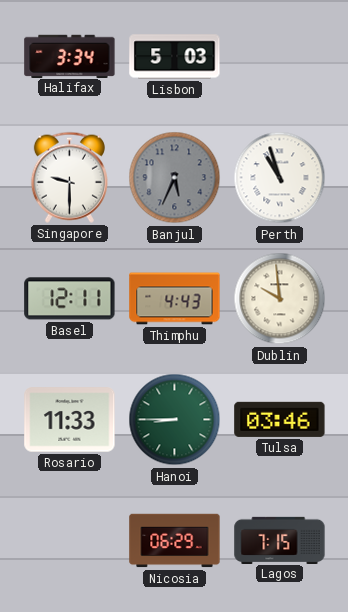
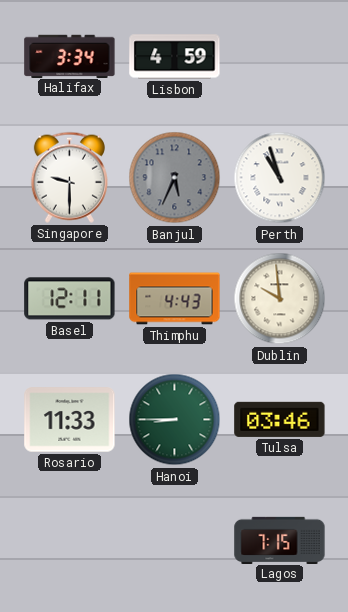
Lisbon: 5:03 -> 4:59
Nicosia: 06:29 -> none
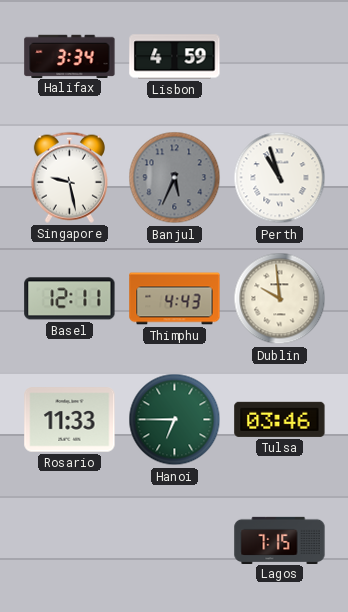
Singapore: 9:30 -> 9:28
Hanoi: 8:45 -> 6:45
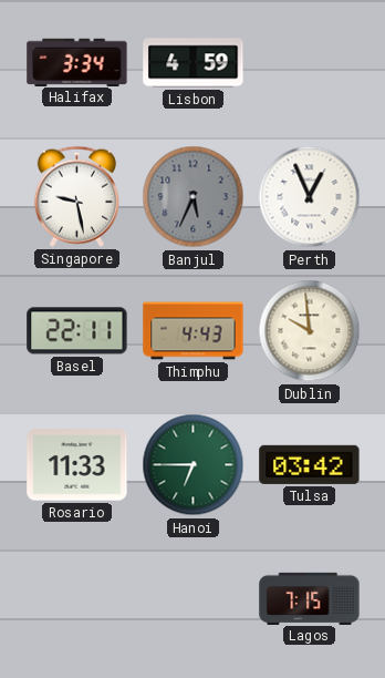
Perth: 10:57 -> 12:56
Basel: 12:11 -> 22:11
Tulsa: 03:46 -> 03:42
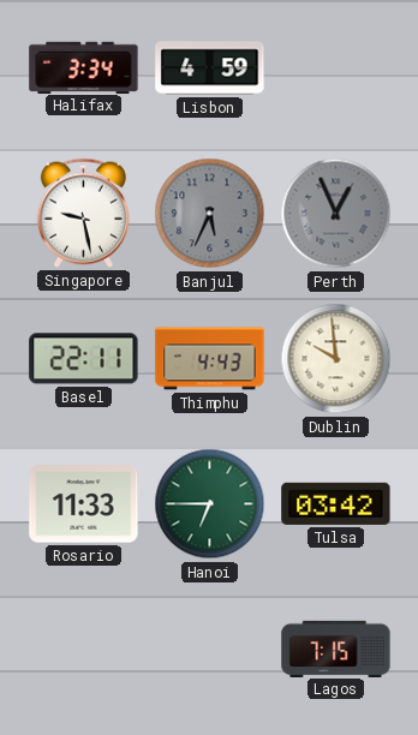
Perth dial: white -> grey
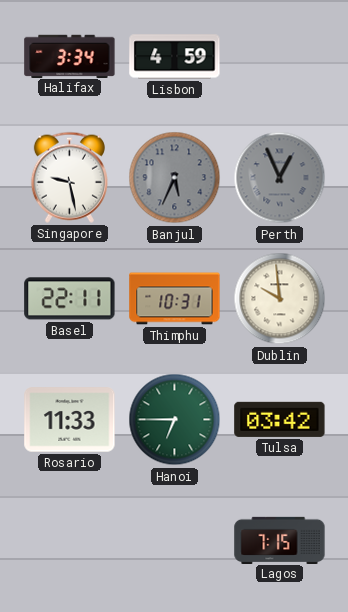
Thimphu: 4:43 -> 10:31
